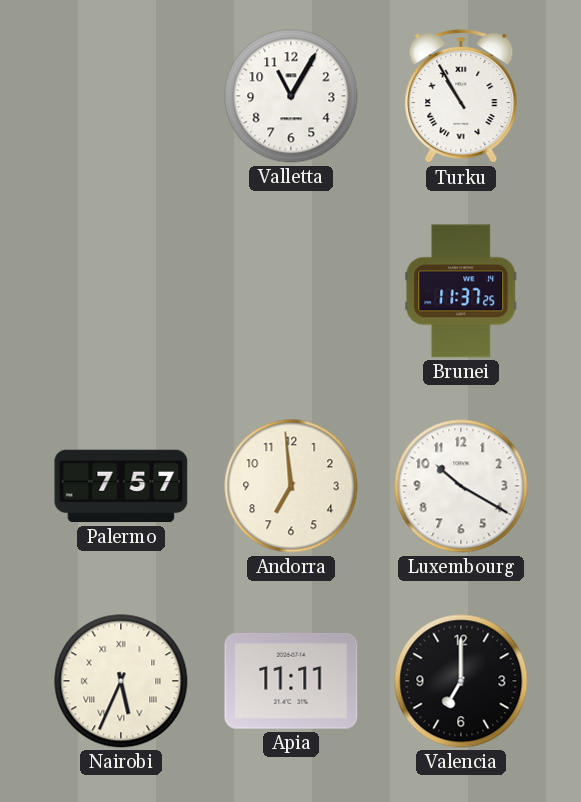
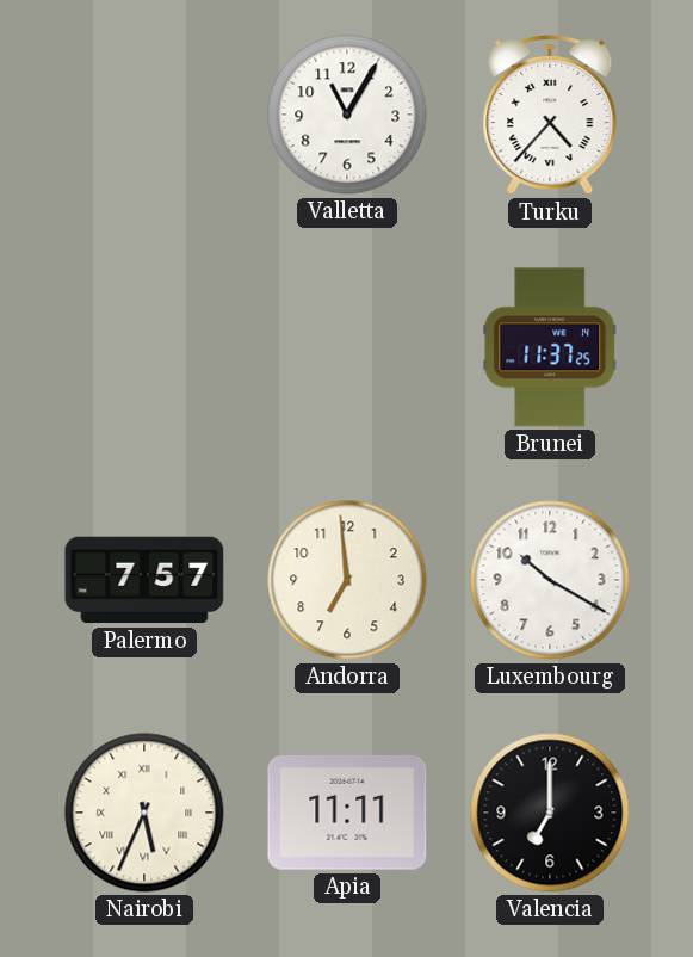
Turku: 10:55 -> 4:37
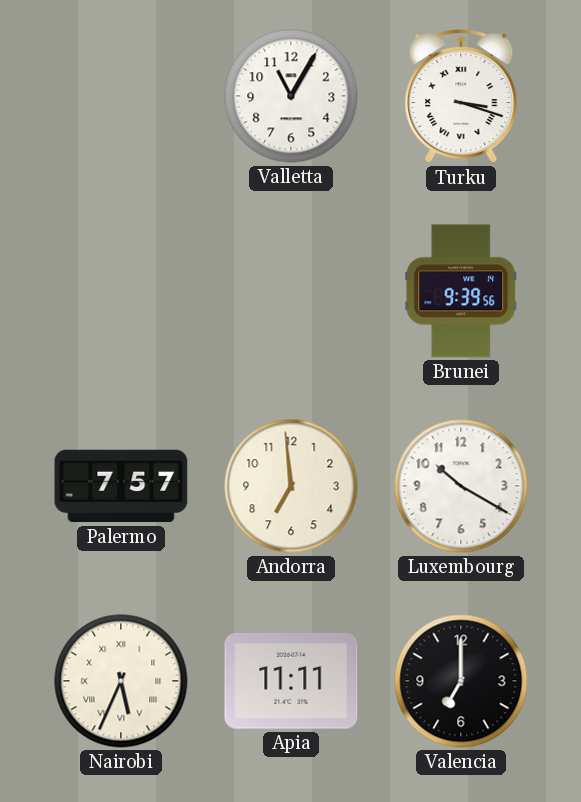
Turku: 4:37 -> 3:18
Brunei: 11:37 -> 9:39
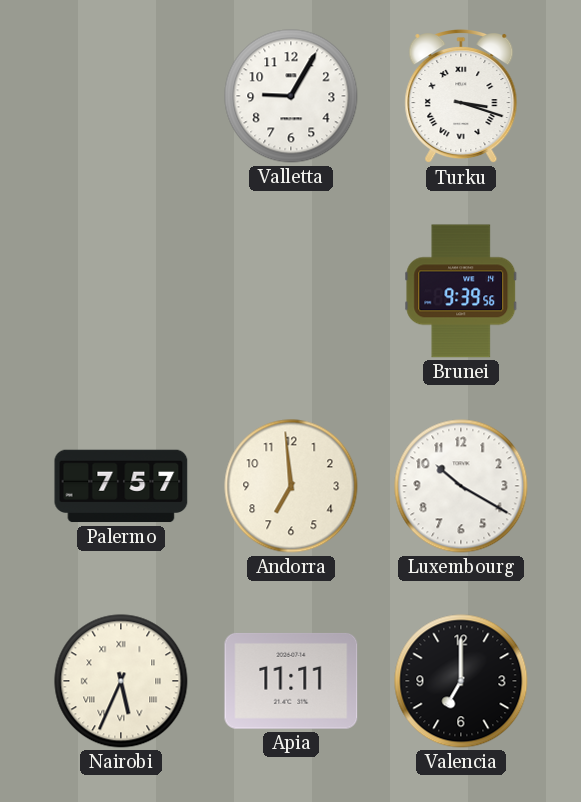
Valletta: 11:05 -> 9:05
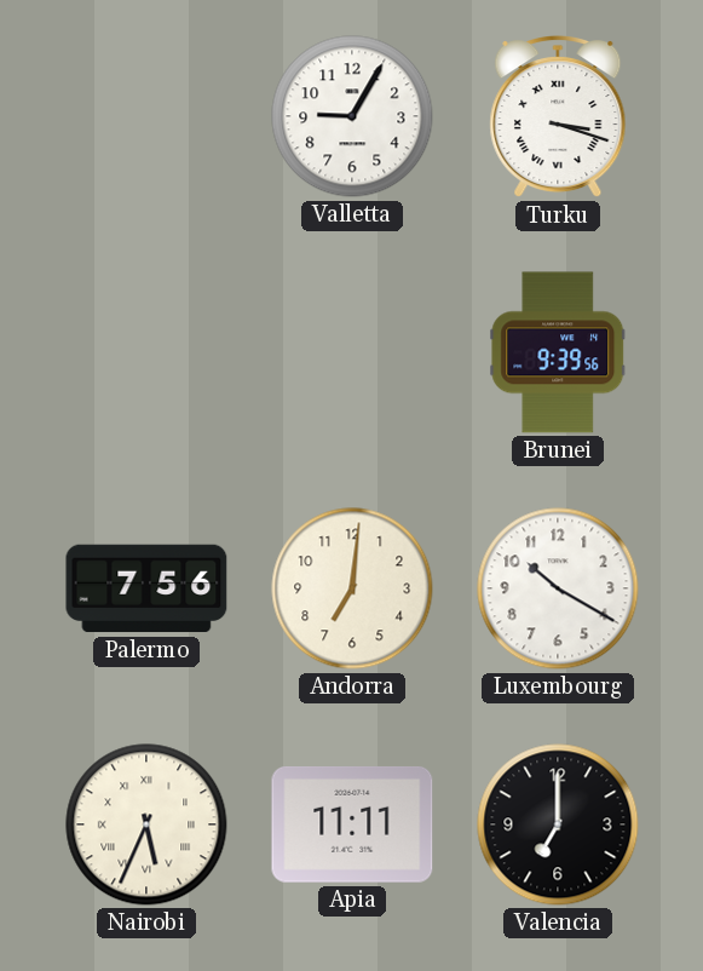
Palermo: 7:57 -> 7:56
Andorra: 6:59 -> 7:01
